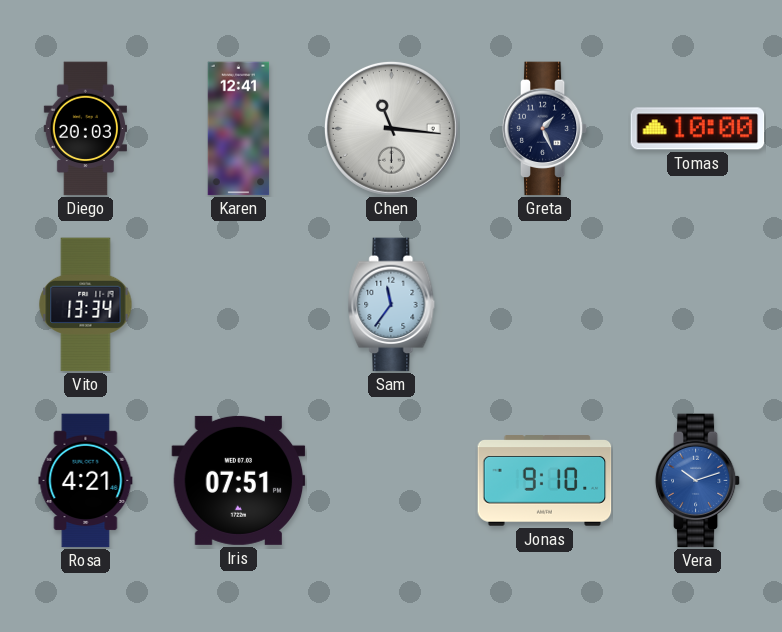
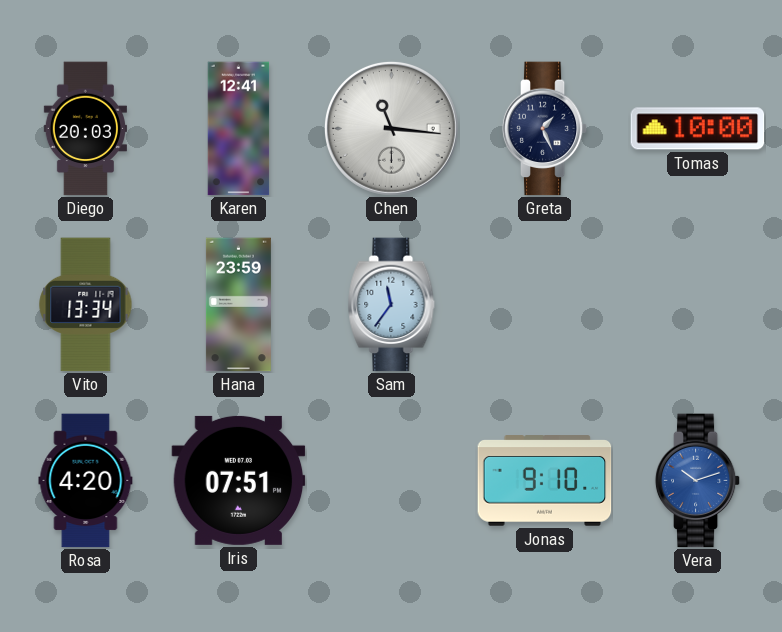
Hana: none -> 23:59
Rosa: 4:21 -> 4:20
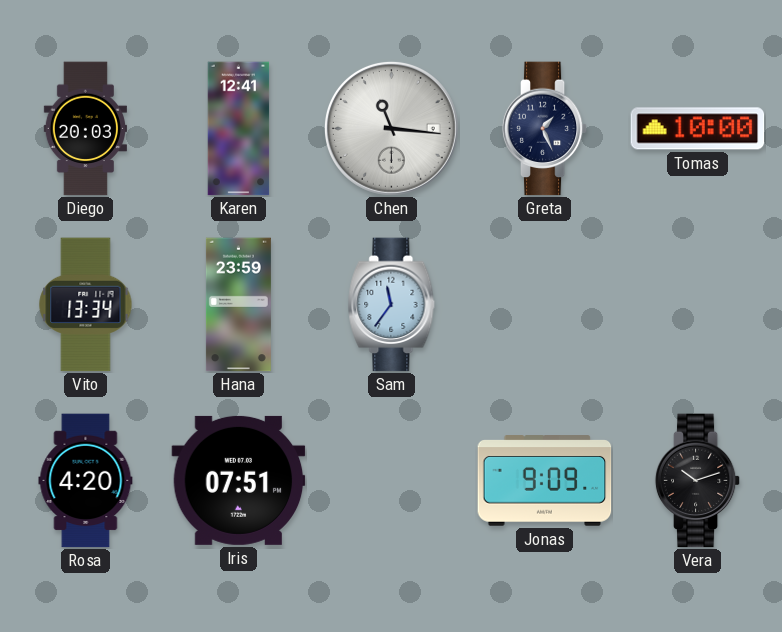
Jonas: 9:10 -> 9:09
Vera dial: blue -> black
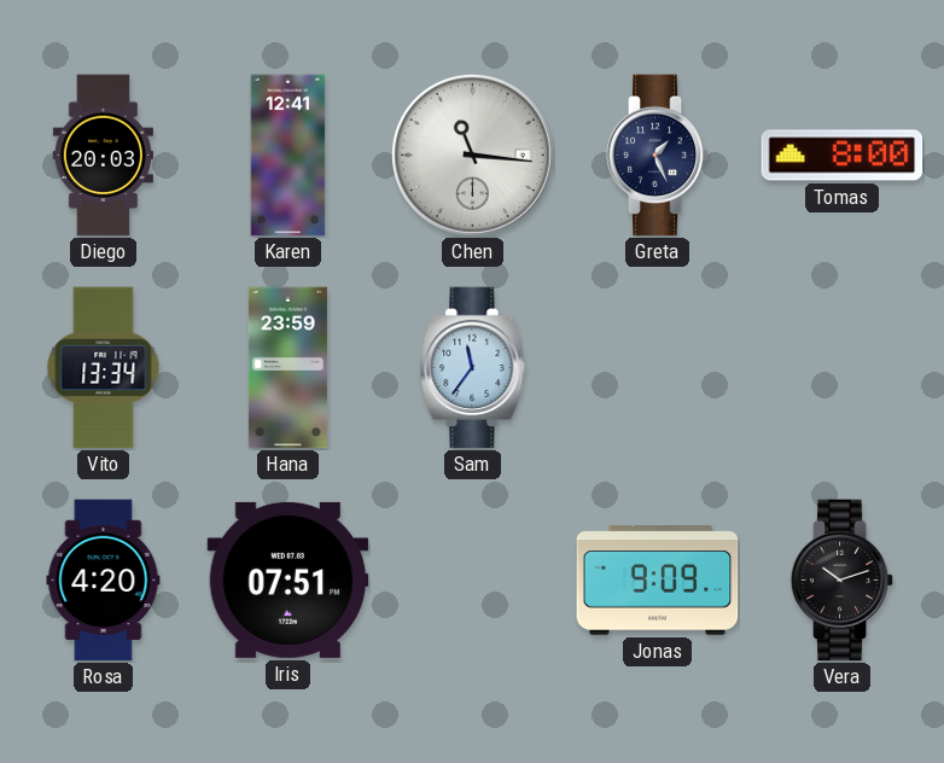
Tomas: 10:00 -> 8:00
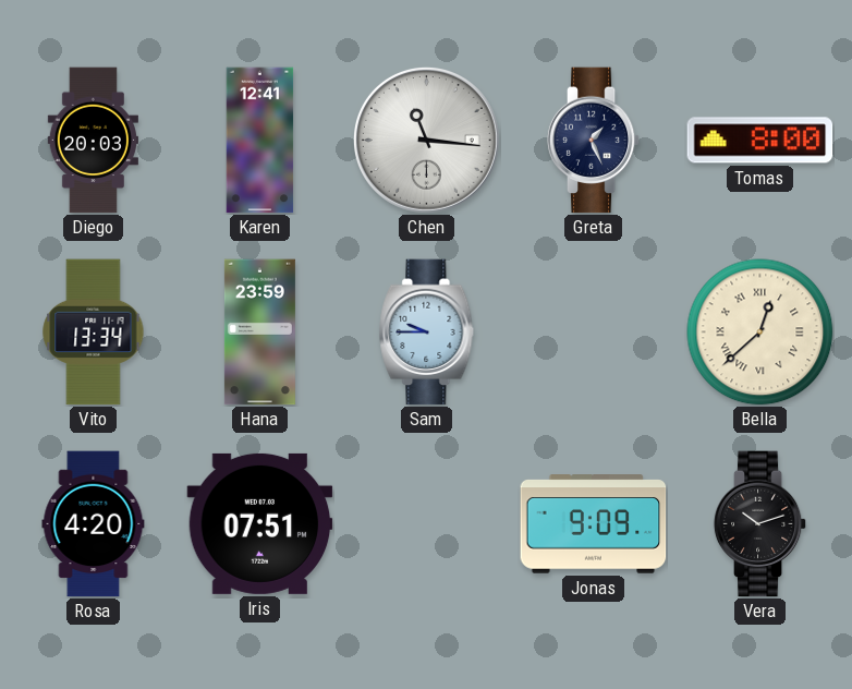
Sam: 11:36 -> 9:45
Bella: none -> 12:38
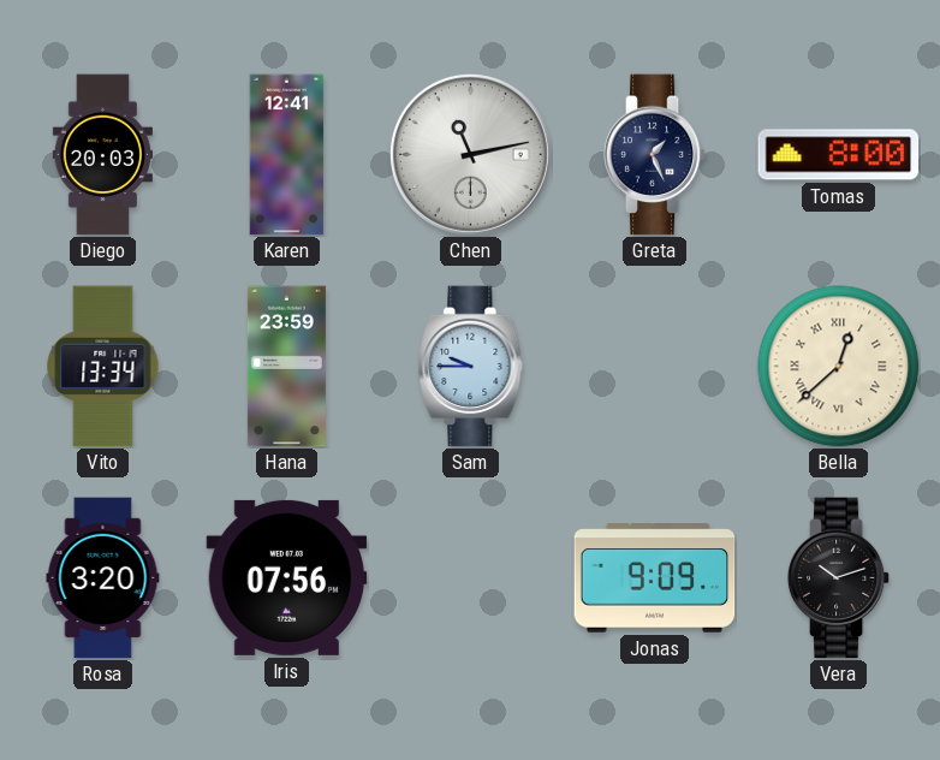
Chen: 11:16 -> 11:13
Rosa: 4:20 -> 3:20
Iris: 07:51 -> 07:56
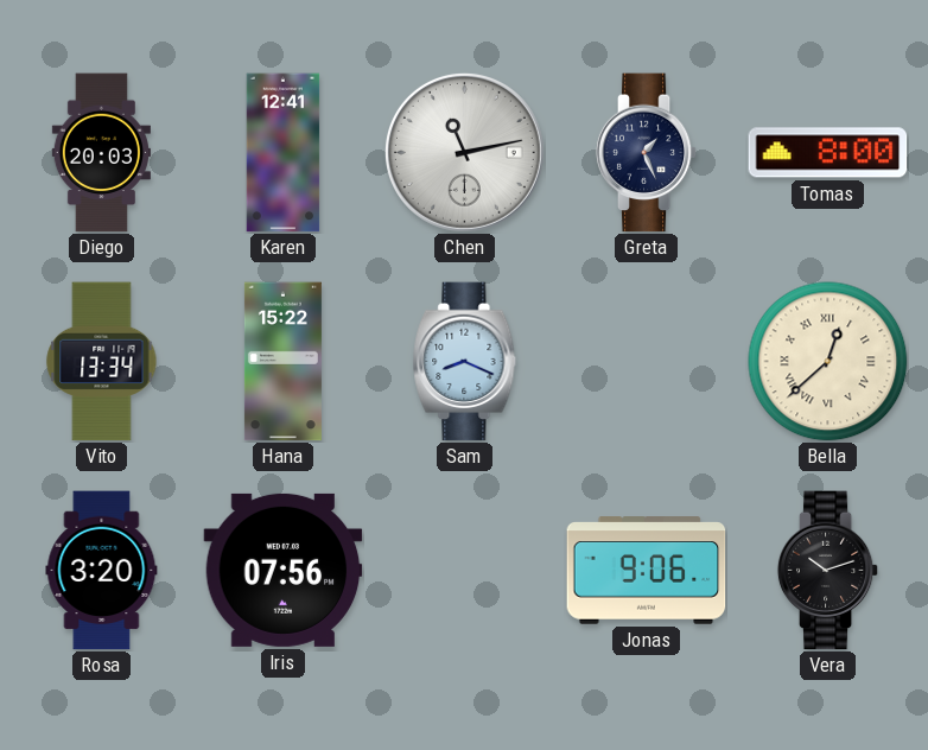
Hana: 23:59 -> 15:22
Sam: 9:45 -> 8:19
Jonas: 9:09 -> 9:06
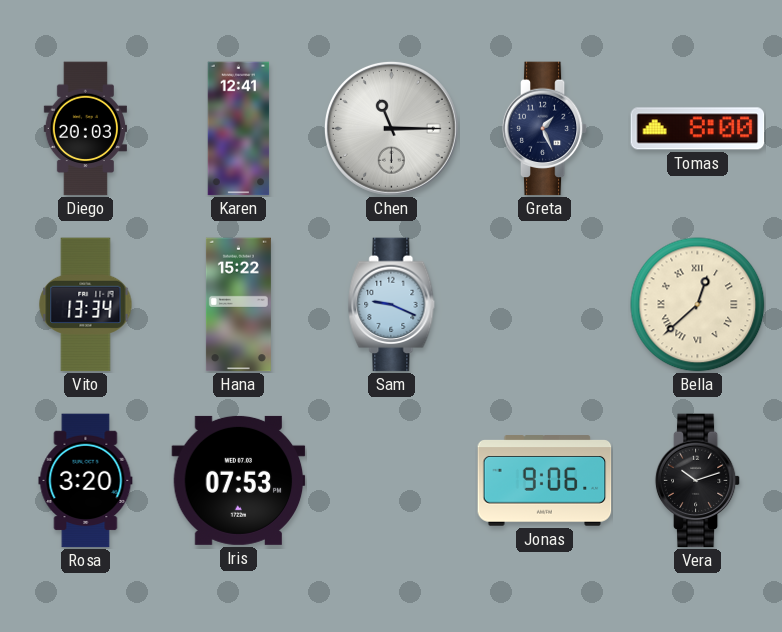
Chen: 11:13 -> 11:15
Sam: 8:19 -> 9:19
Iris: 07:56 -> 07:53
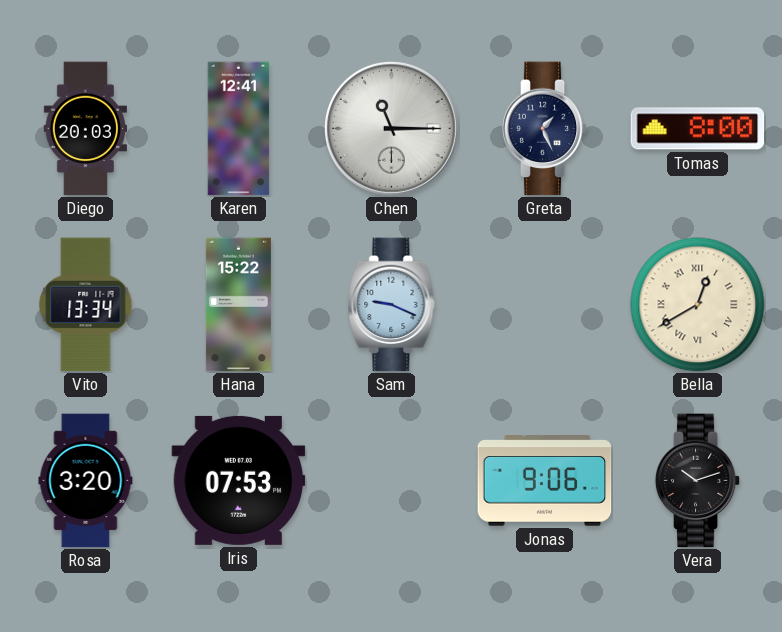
Bella: 12:38 -> 12:40
